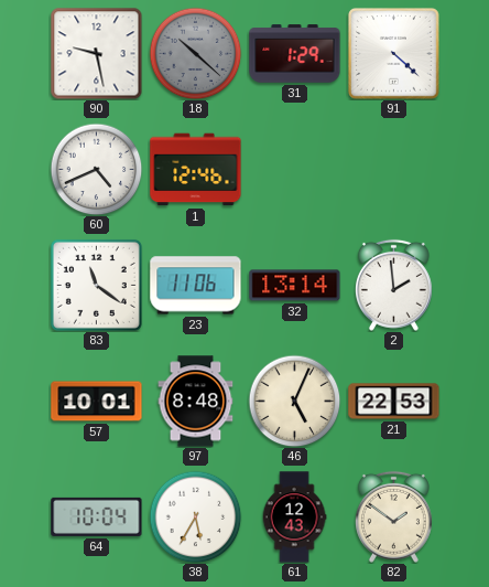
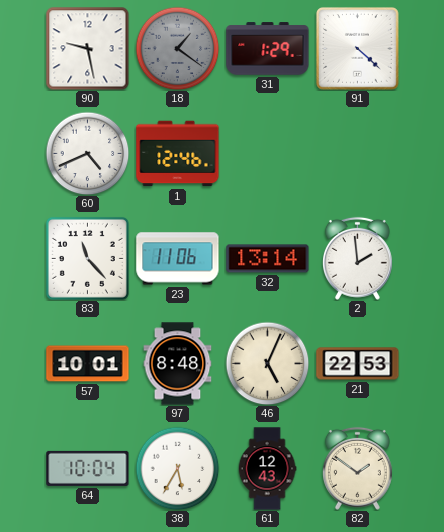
18: 10:22 -> 1:21
83: 11:21 -> 11:23
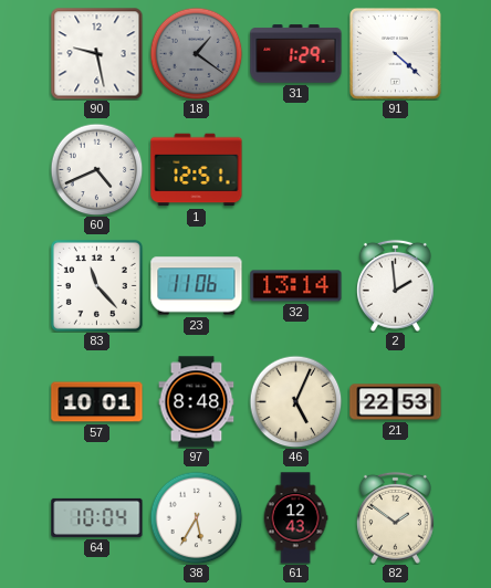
1: 12:46 -> 12:51
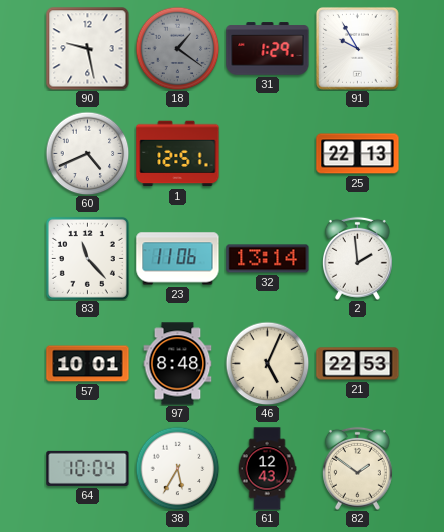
91: 4:22 -> 9:55
25: none -> 22:13
